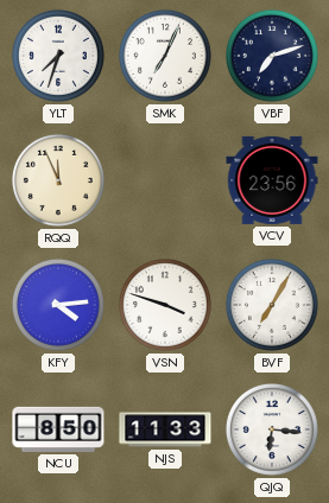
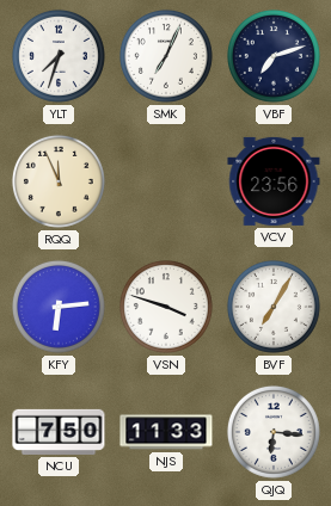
KFY: 4:14 -> 6:14
NCU: 8:50 -> 7:50
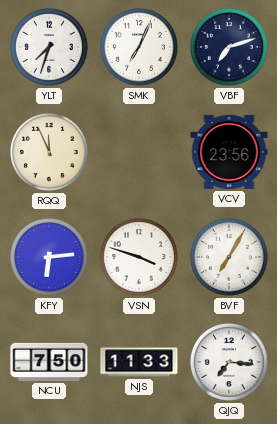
QJQ: 6:16 -> 7:16
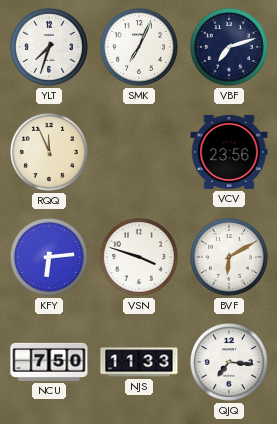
BVF: 7:05 -> 6:10
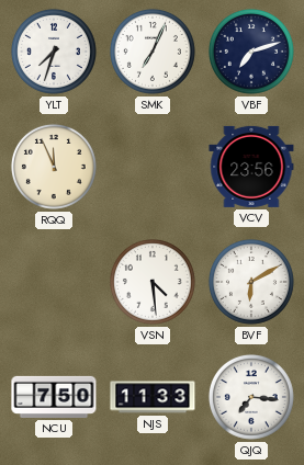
KFY: 6:14 -> none
VSN: 3:48 -> 4:29
